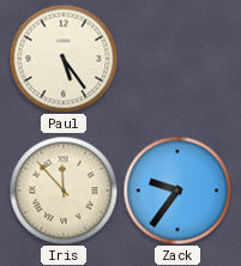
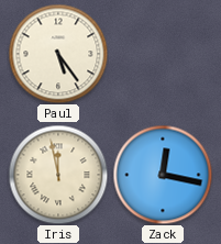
Iris: 11:53 -> 11:58
Zack: 9:36 -> 12:17
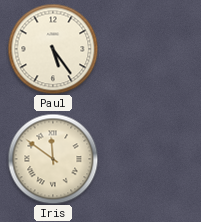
Iris: 11:58 -> 11:51
Zack: 12:17 -> none
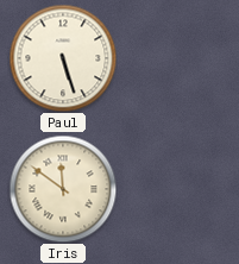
Paul: 5:24 -> 5:27
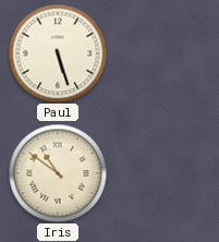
Iris: 11:51 -> 10:51
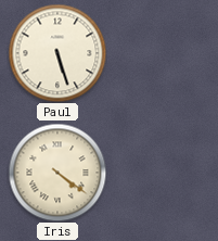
Iris: 10:51 -> 4:21
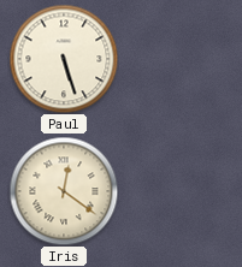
Iris: 4:21 -> 12:21
